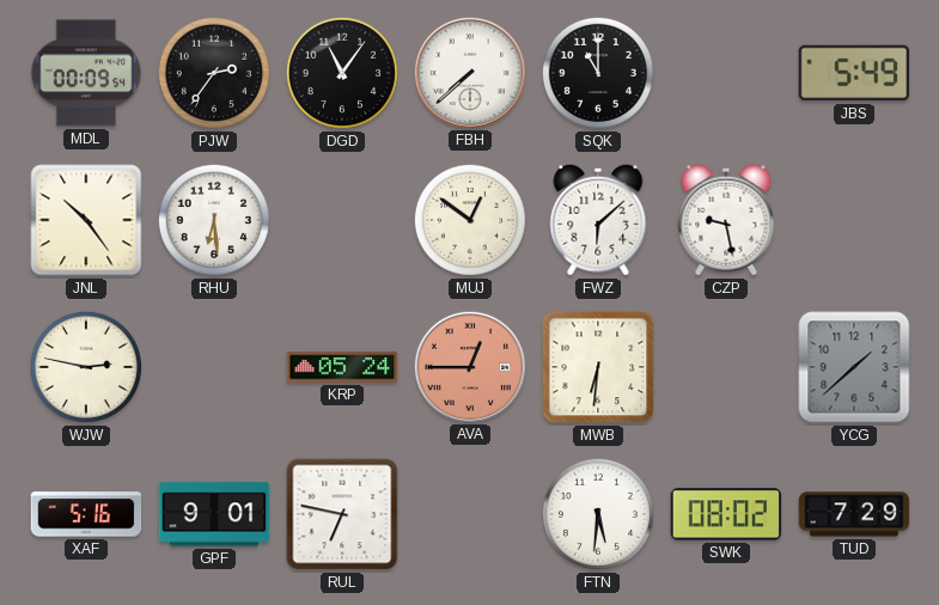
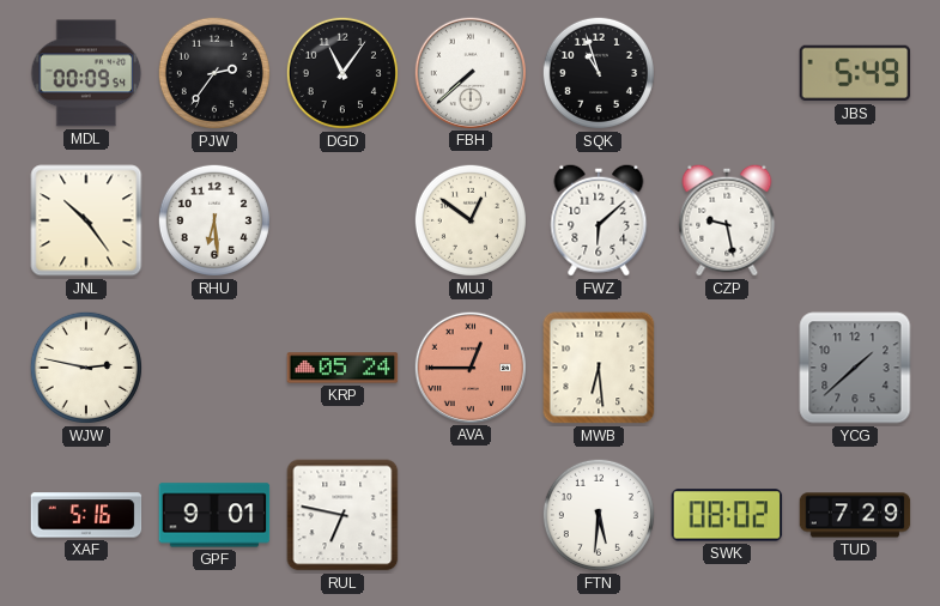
SQK: 11:00 -> 10:57
MWB: 6:31 -> 6:29
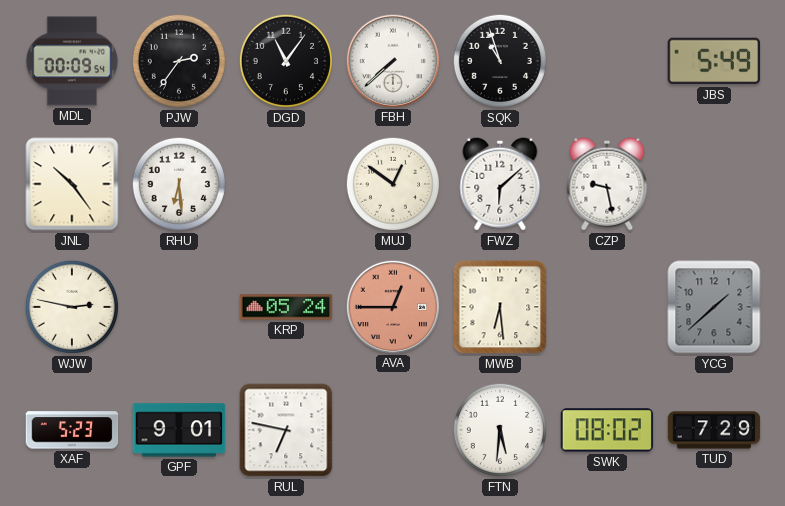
XAF: 5:16 -> 5:23
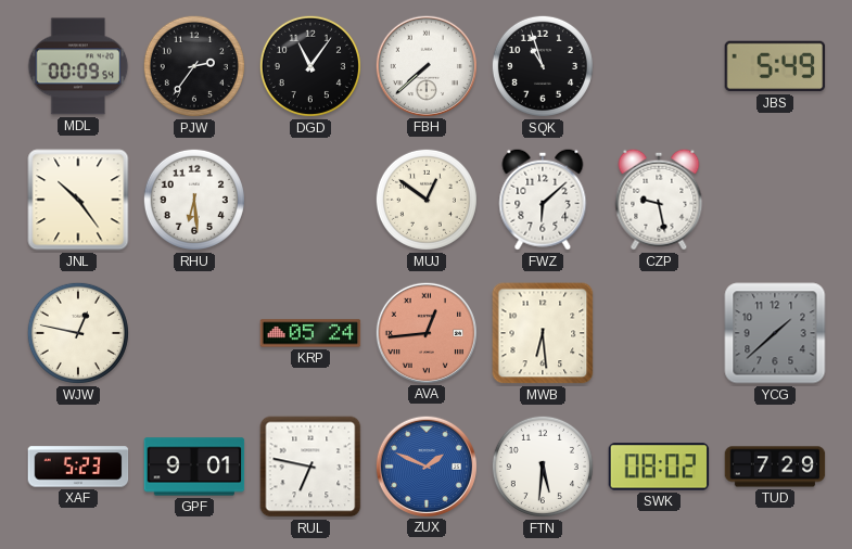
WJW: 2:47 -> 12:47
AVA: 12:45 -> 12:44
ZUX: none -> 1:49
